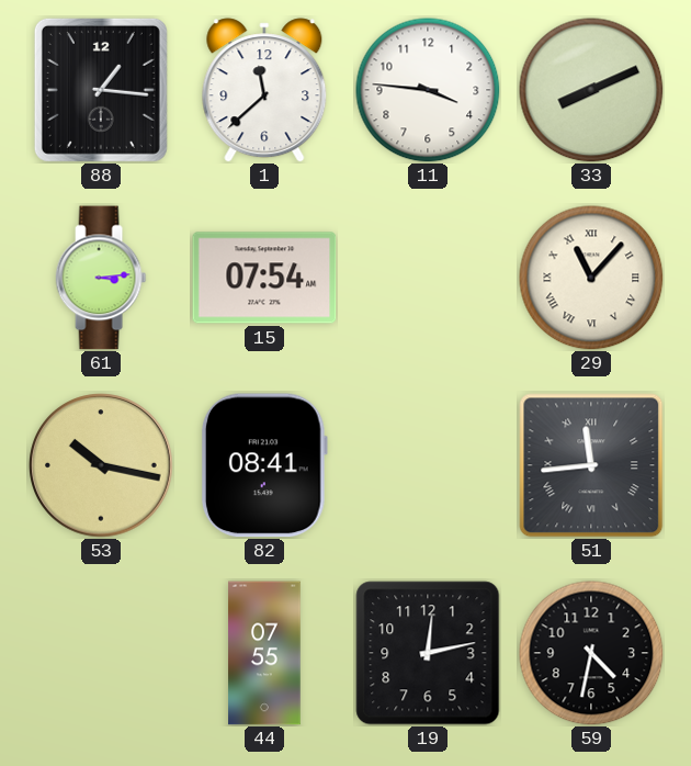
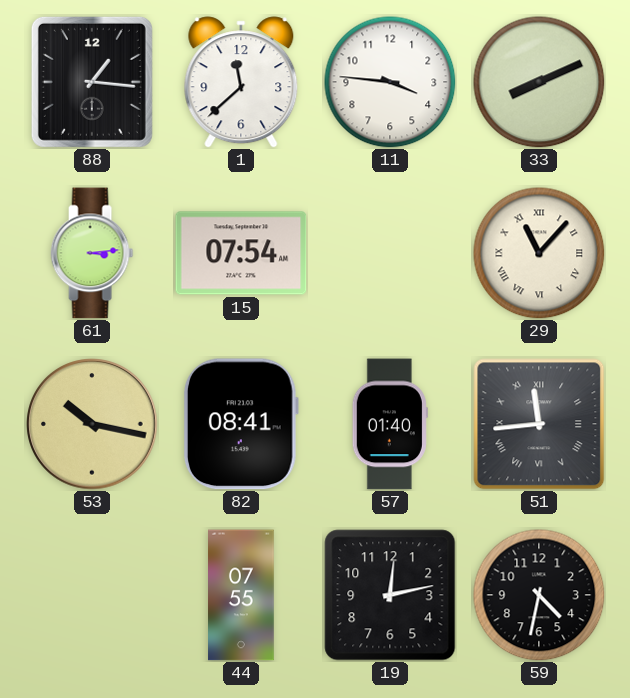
57: none -> 01:40
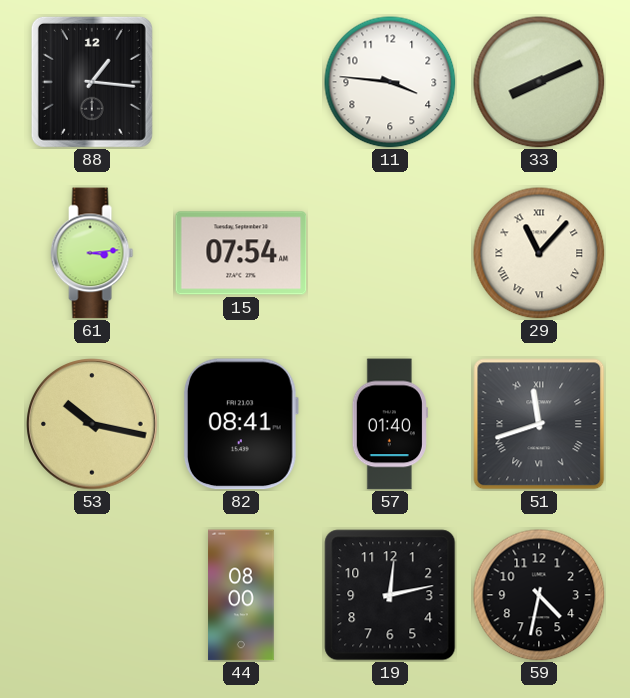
1: 11:38 -> none
51: 11:44 -> 11:42
44: 07:55 -> 08:00
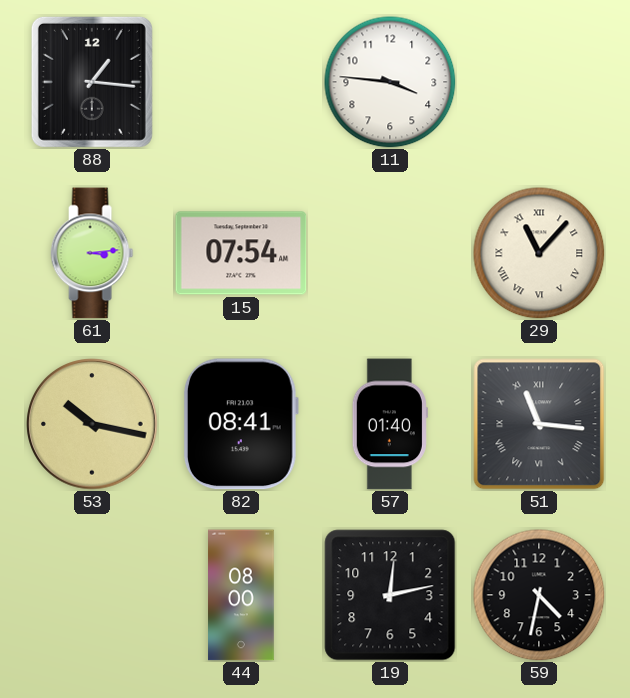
33: 8:11 -> none
51: 11:42 -> 11:16
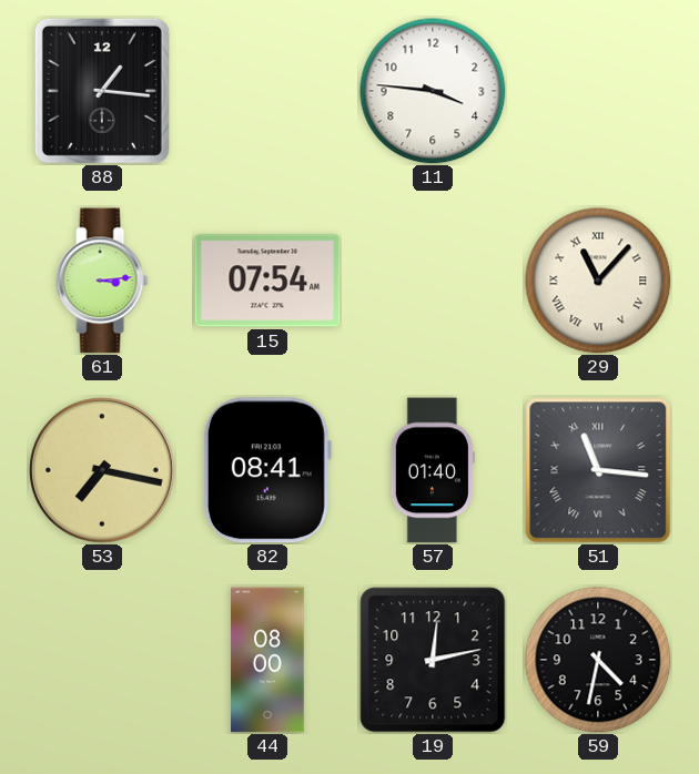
53: 10:17 -> 7:17
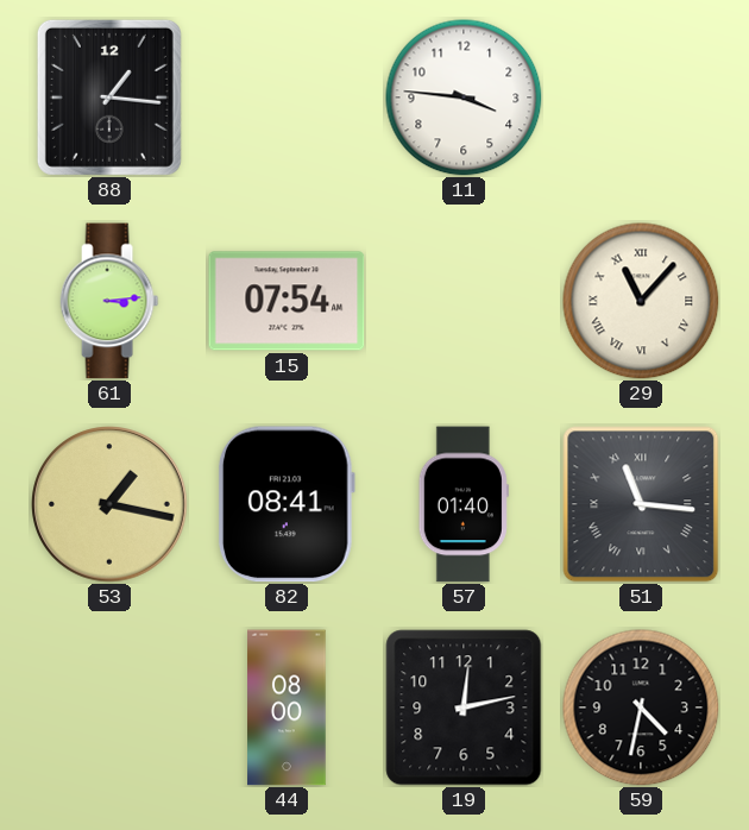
53: 7:17 -> 1:17
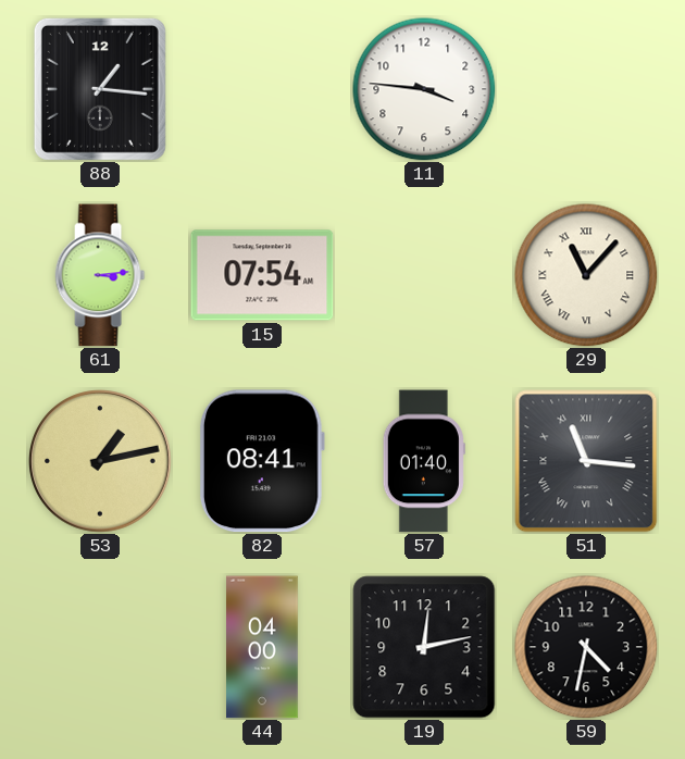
53: 1:17 -> 1:13
44: 08:00 -> 04:00
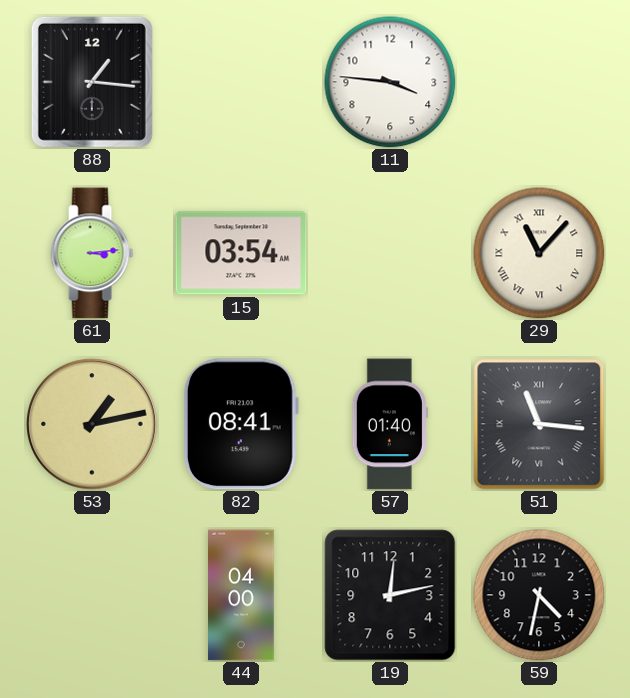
15: 07:54 -> 03:54
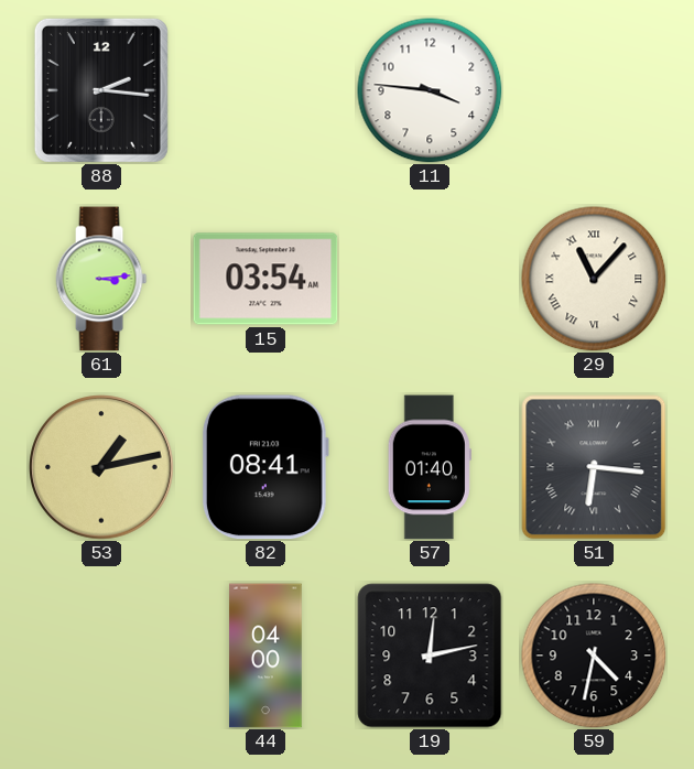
88: 1:16 -> 2:16
51: 11:16 -> 6:16
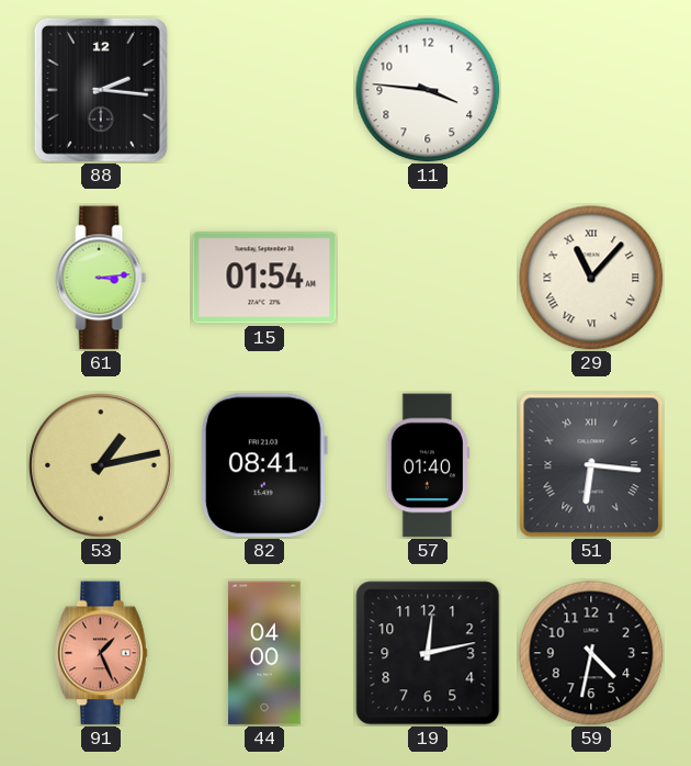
15: 03:54 -> 01:54
91: none -> 1:26
